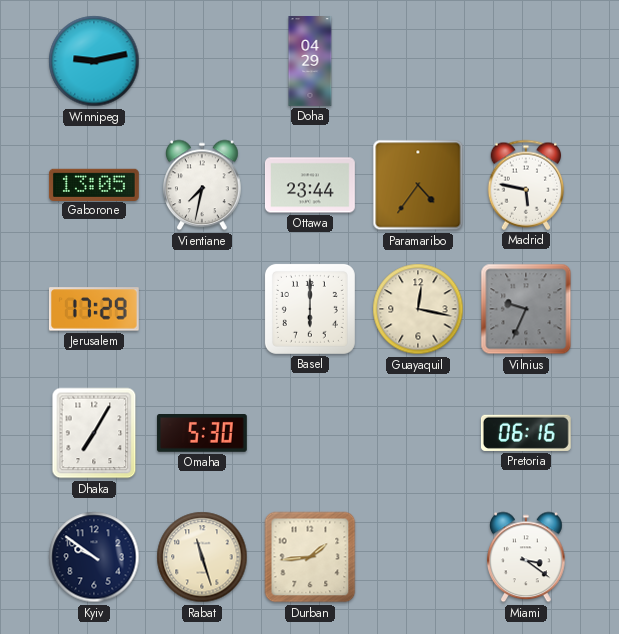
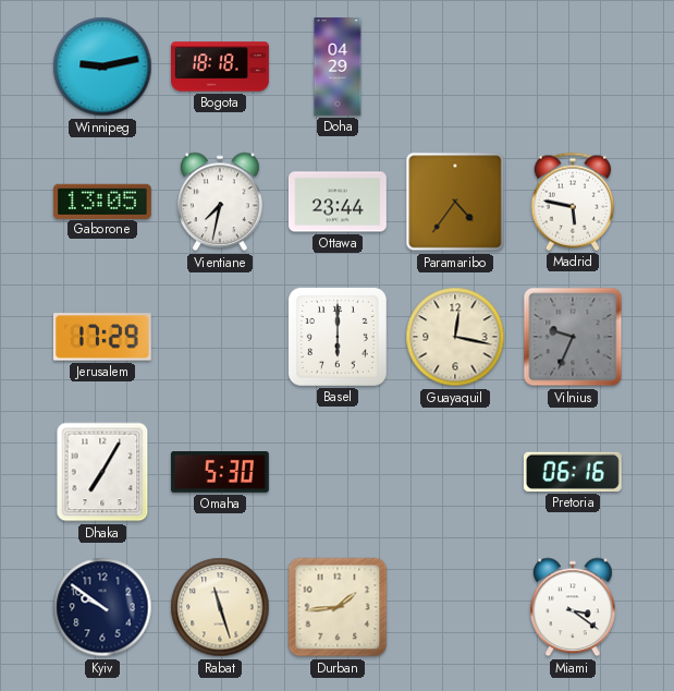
Bogota: none -> 18:18
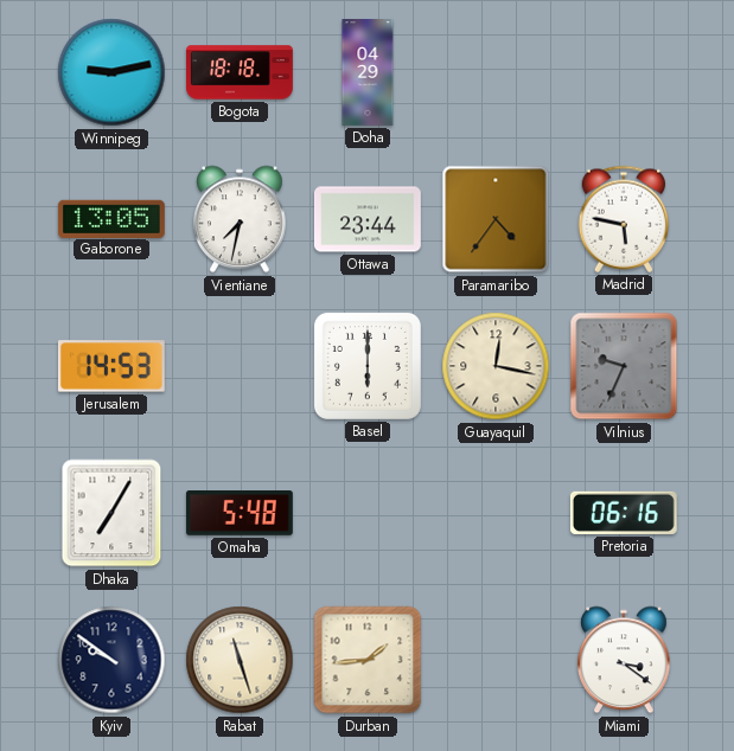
Jerusalem: 17:29 -> 14:53
Omaha: 5:30 -> 5:48
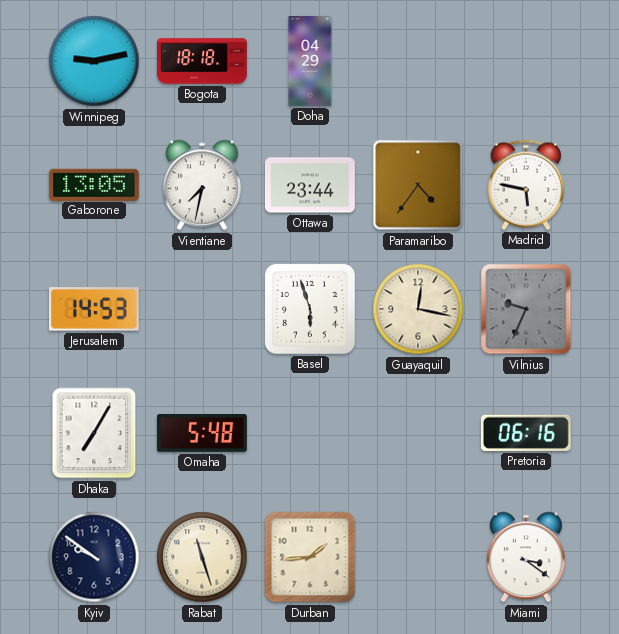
Basel: 6:00 -> 5:57
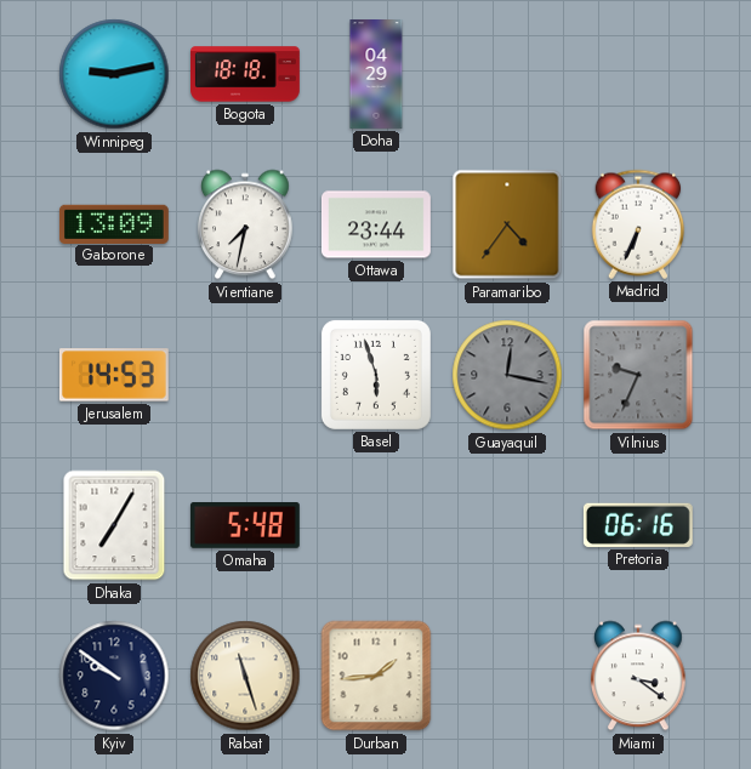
Gaborone: 13:05 -> 13:09
Madrid: 5:47 -> 6:34
Guayaquil dial: cream -> grey
